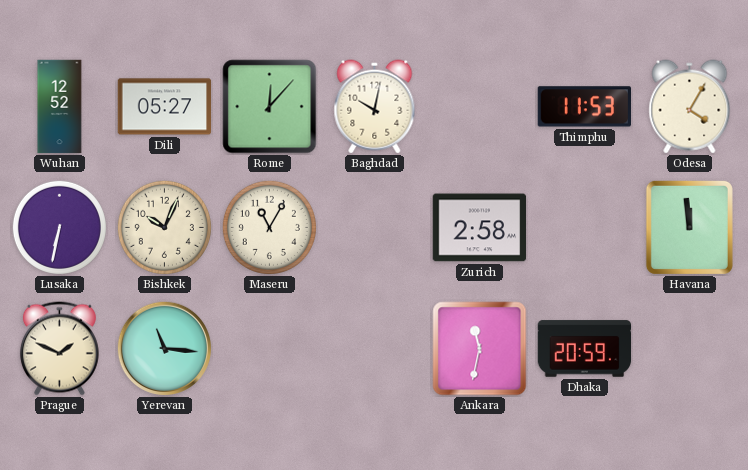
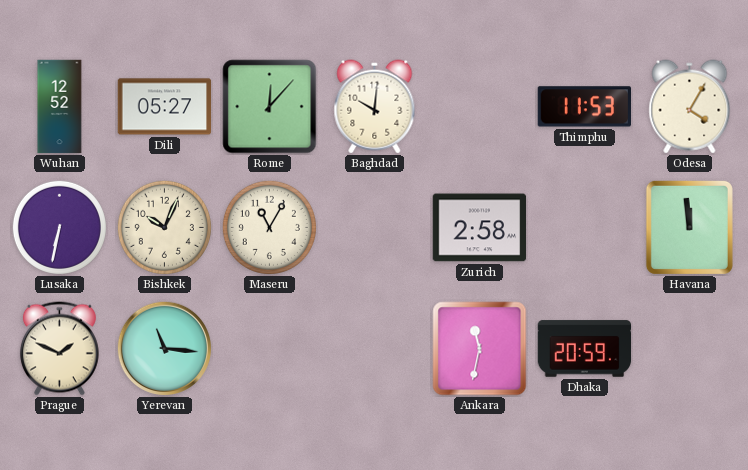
Baghdad: 10:02 -> 10:01
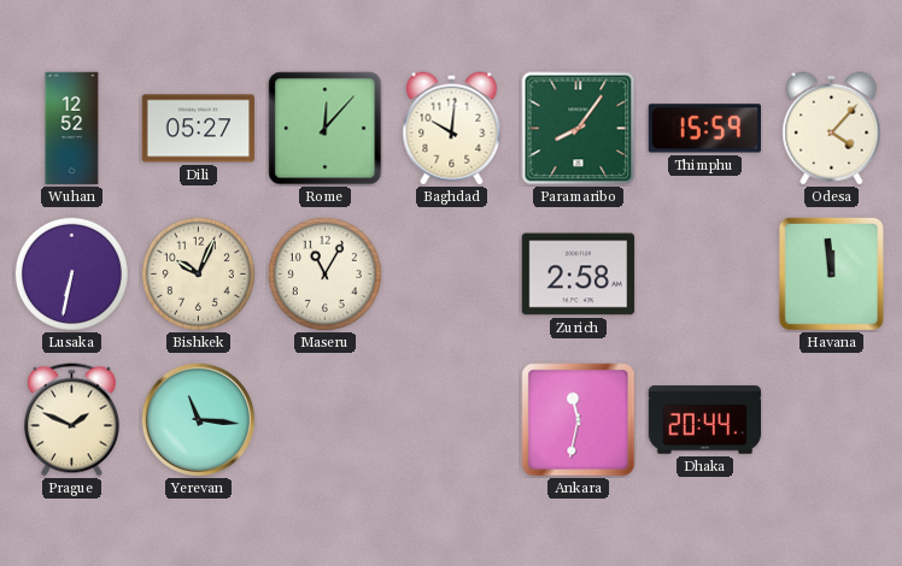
Paramaribo: none -> 8:06
Thimphu: 11:53 -> 15:59
Odesa: 4:05 -> 4:07
Dhaka: 20:59 -> 20:44
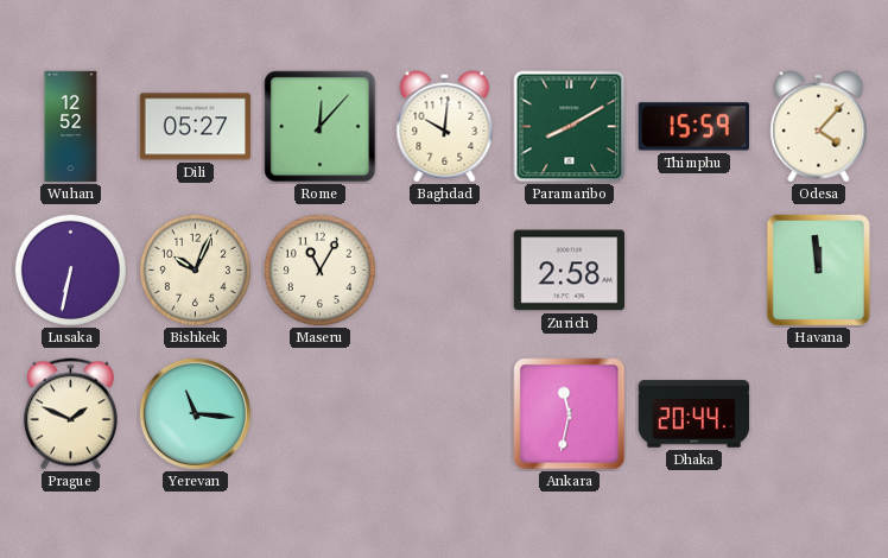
Paramaribo: 8:06 -> 8:10
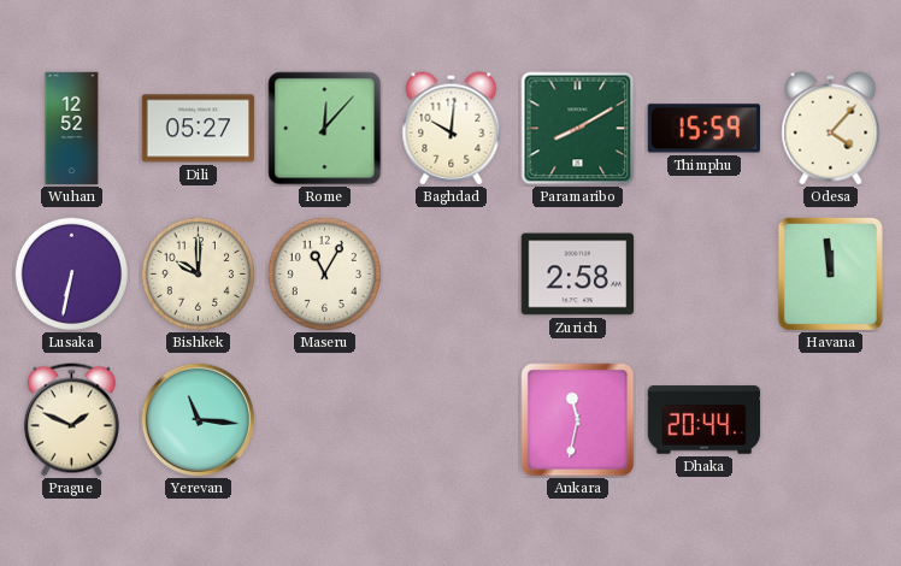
Bishkek: 10:04 -> 10:00
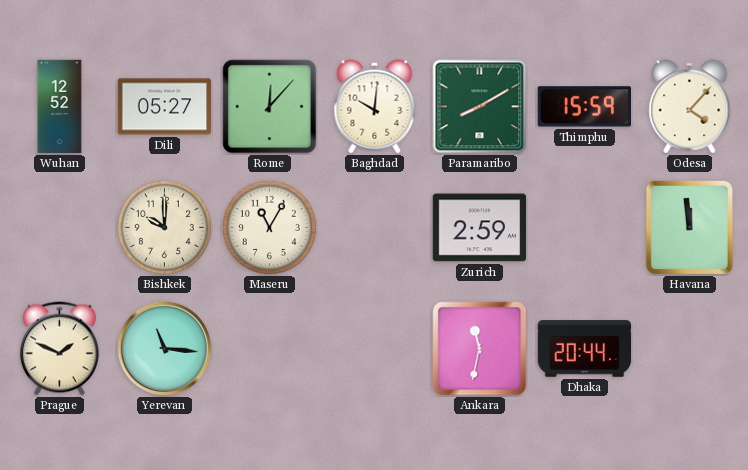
Lusaka: 6:32 -> none
Zurich: 2:58 -> 2:59
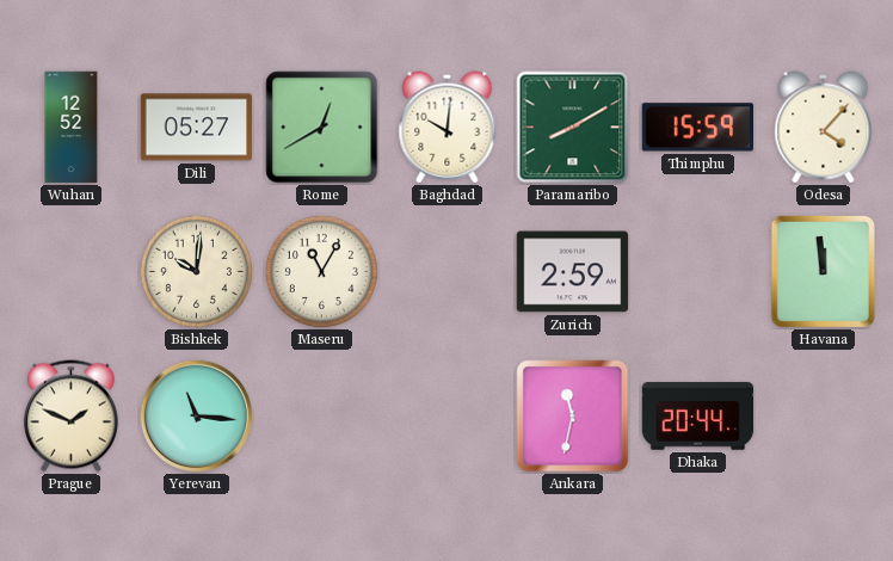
Rome: 12:07 -> 12:40
Bishkek: 10:00 -> 10:01
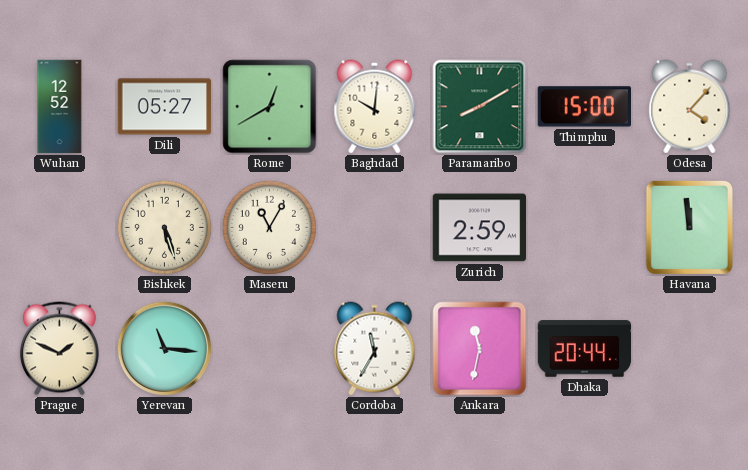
Thimphu: 15:59 -> 15:00
Bishkek: 10:01 -> 5:27
Cordoba: none -> 11:35
